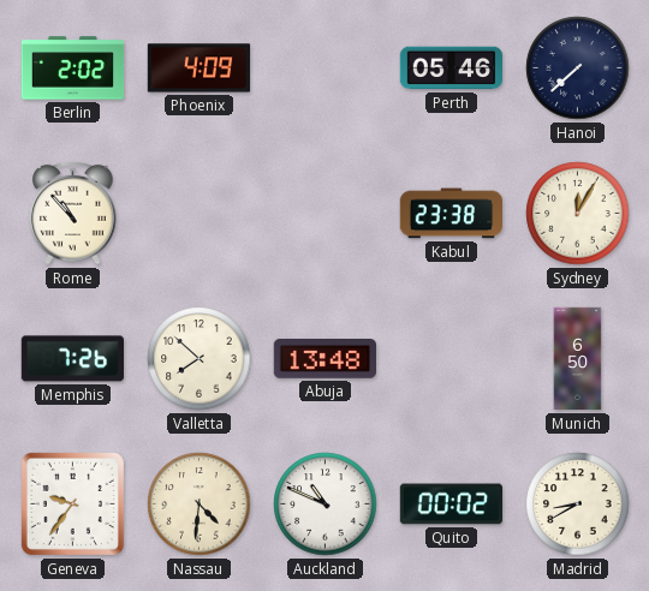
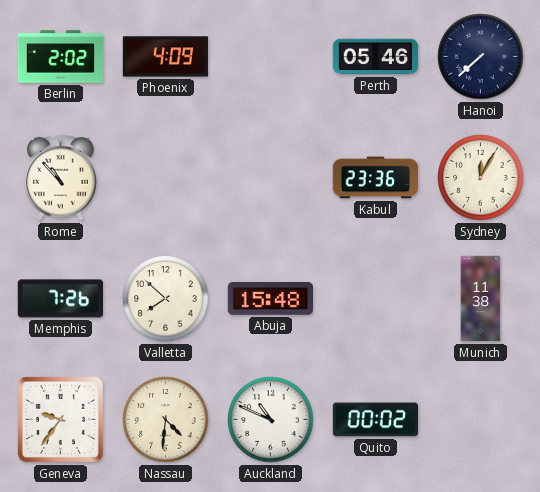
Kabul: 23:38 -> 23:36
Abuja: 13:48 -> 15:48
Munich: 6:50 -> 11:38
Madrid: 8:40 -> none
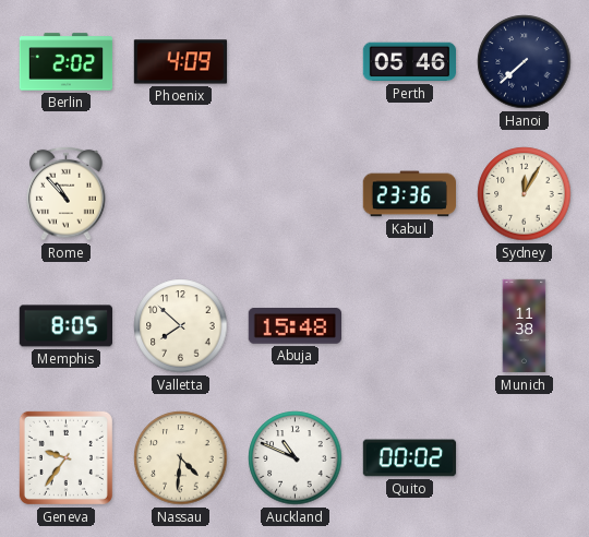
Memphis: 7:26 -> 8:05
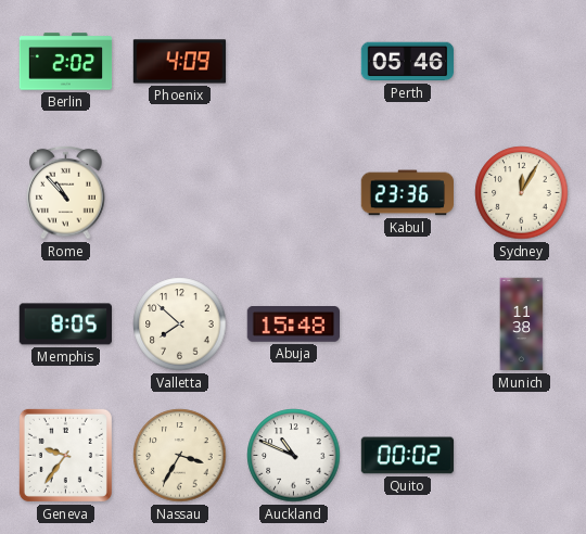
Hanoi: 7:38 -> none
Nassau: 4:31 -> 3:35
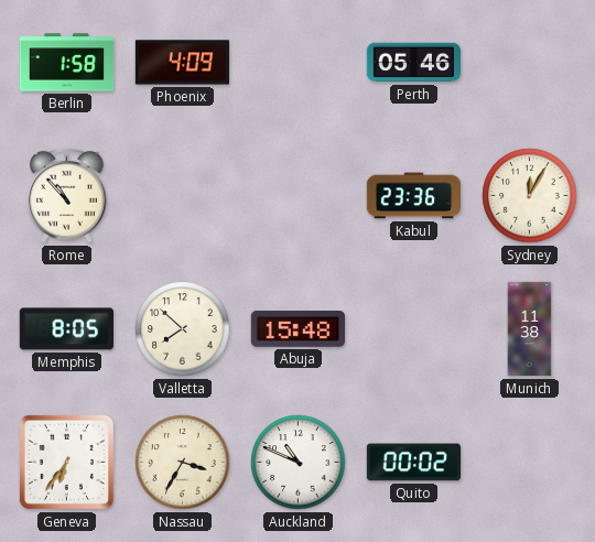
Berlin: 2:02 -> 1:58
Geneva: 9:36 -> 6:36
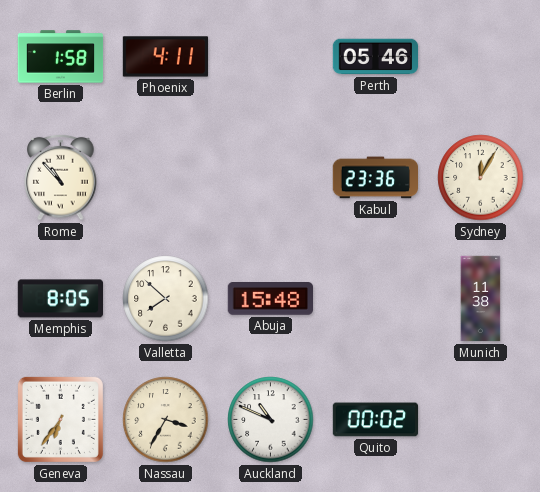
Phoenix: 4:09 -> 4:11
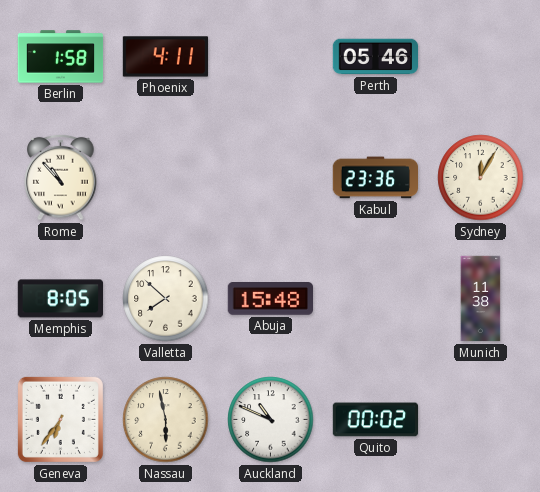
Nassau: 3:35 -> 5:58
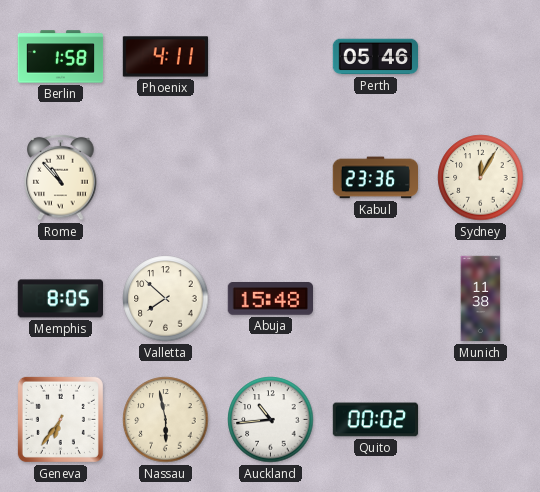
Auckland: 10:49 -> 10:44
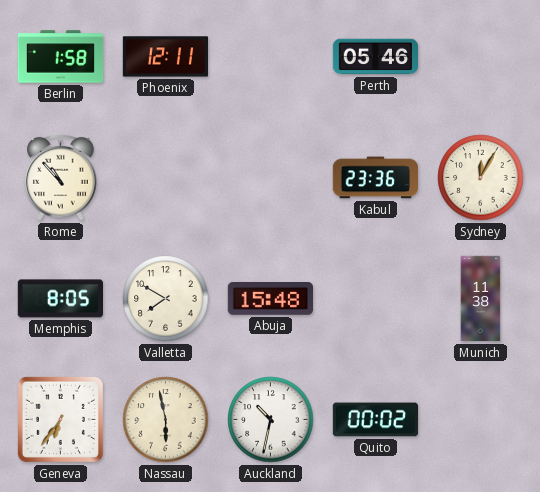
Phoenix: 4:11 -> 12:11
Valletta: 7:52 -> 7:50
Auckland: 10:44 -> 10:32
